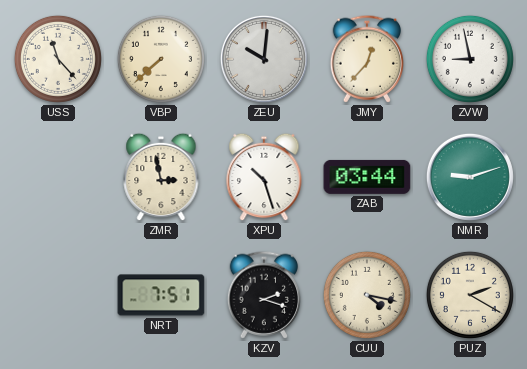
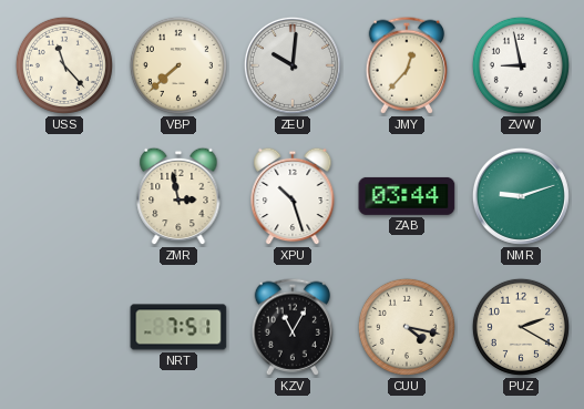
KZV: 2:18 -> 11:05
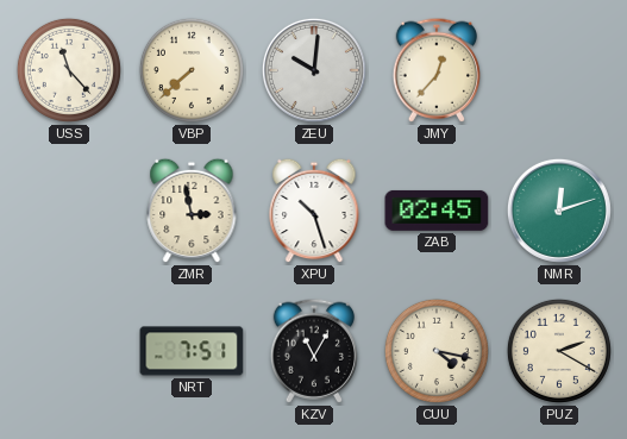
ZVW: 8:58 -> none
ZAB: 03:44 -> 02:45
NMR: 9:12 -> 12:12
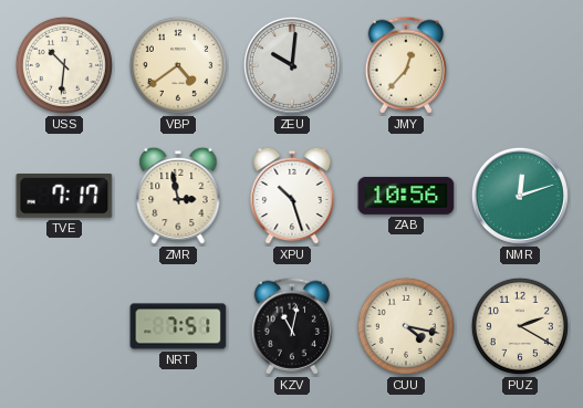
USS: 11:23 -> 10:31
VBP: 7:38 -> 4:39
TVE: none -> 7:17
ZAB: 02:45 -> 10:56
KZV: 11:05 -> 11:02
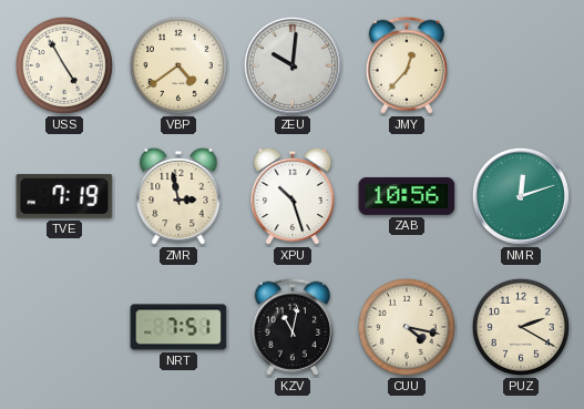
USS: 10:31 -> 4:55
TVE: 7:17 -> 7:19
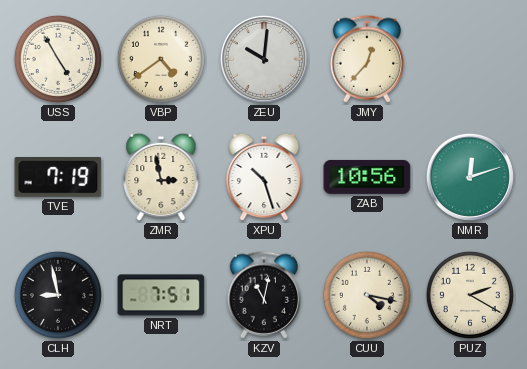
CLH: none -> 8:58
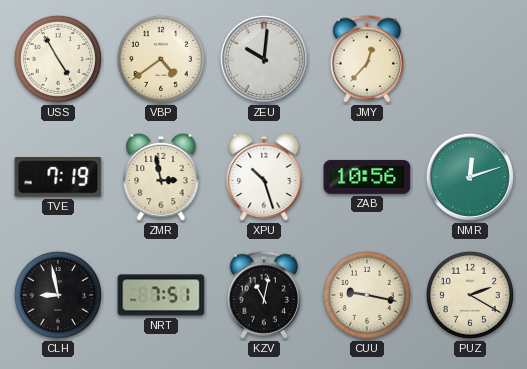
CUU: 4:17 -> 9:17
